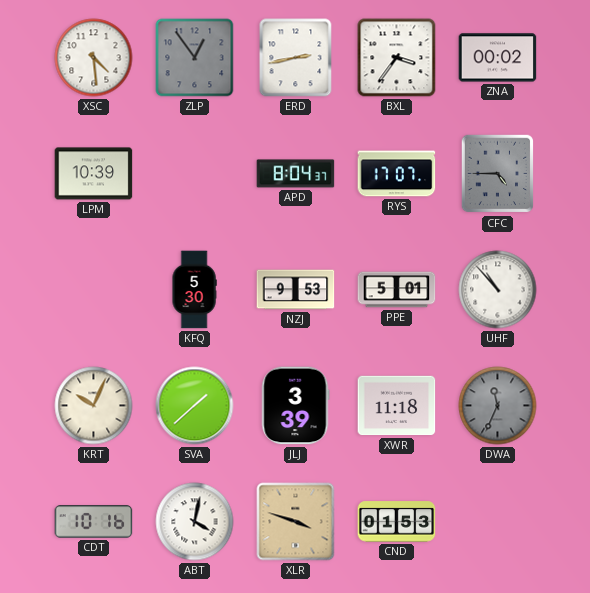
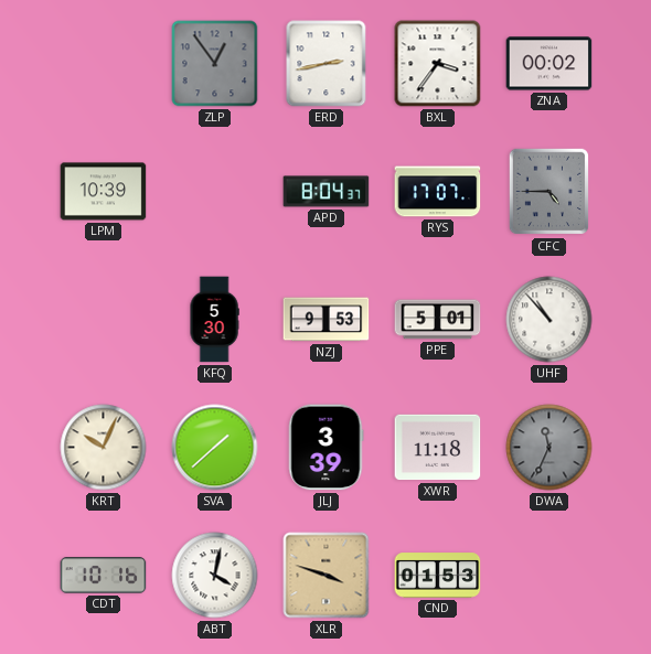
XSC: 4:29 -> none
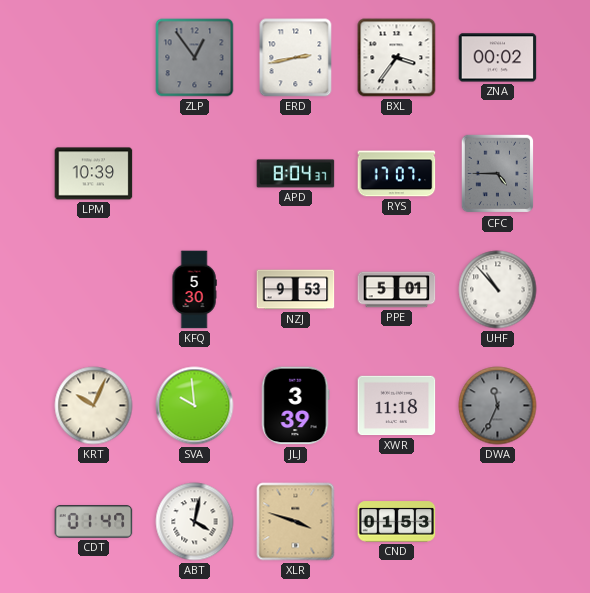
SVA: 1:38 -> 9:59
CDT: 10:16 -> 01:47
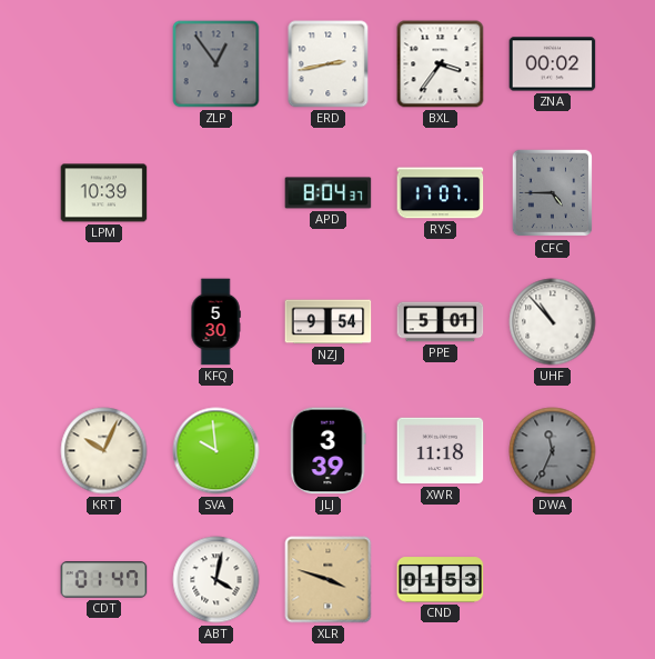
NZJ: 9:53 -> 9:54
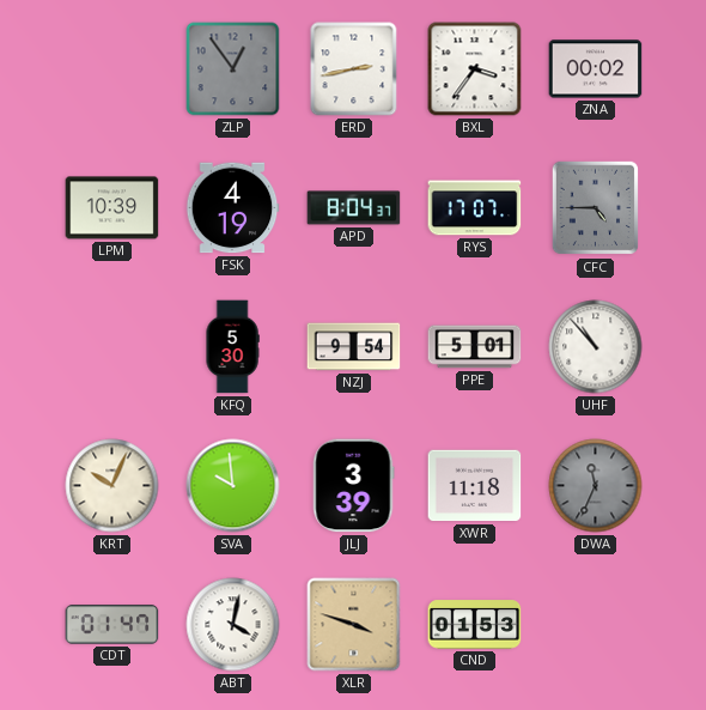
FSK: none -> 4:19
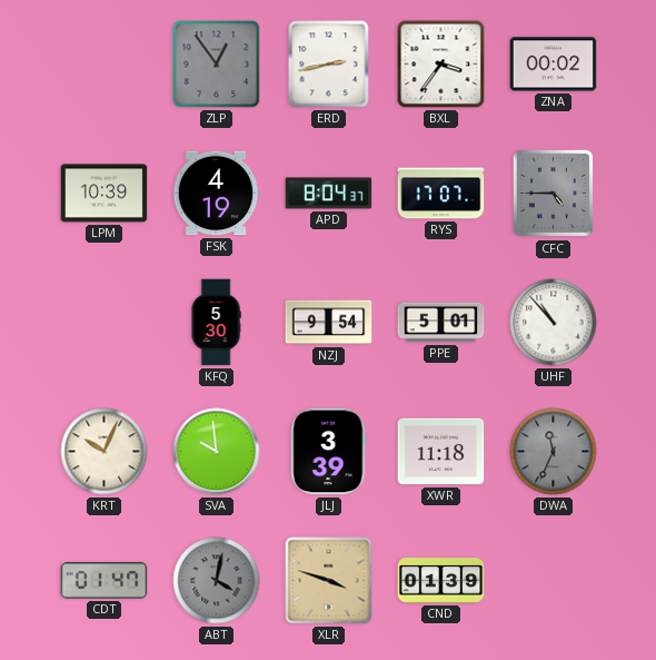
ABT dial: white -> grey
CND: 01:53 -> 01:39
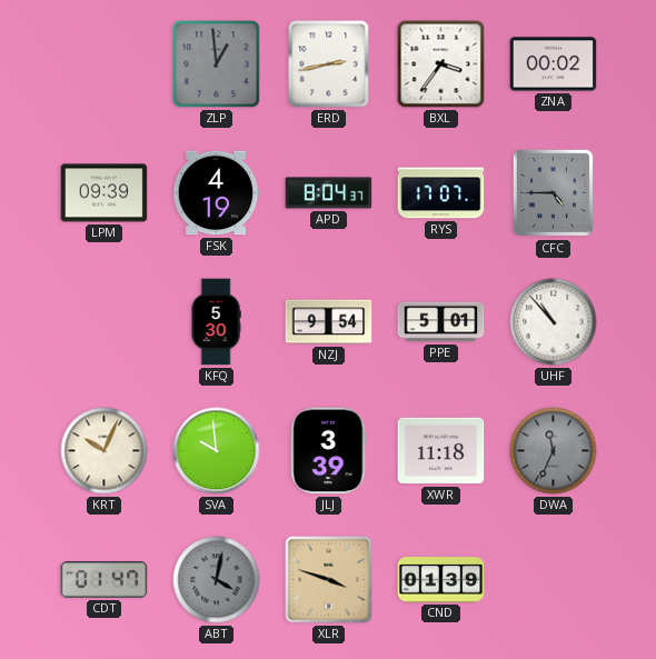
ZLP: 12:54 -> 12:59
LPM: 10:39 -> 09:39
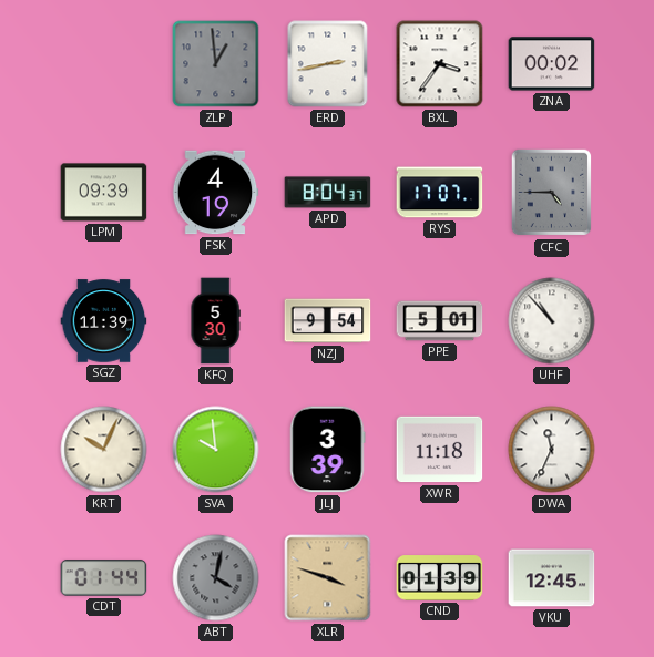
SGZ: none -> 11:39
DWA dial: grey -> white
CDT: 01:47 -> 01:44
VKU: none -> 12:45
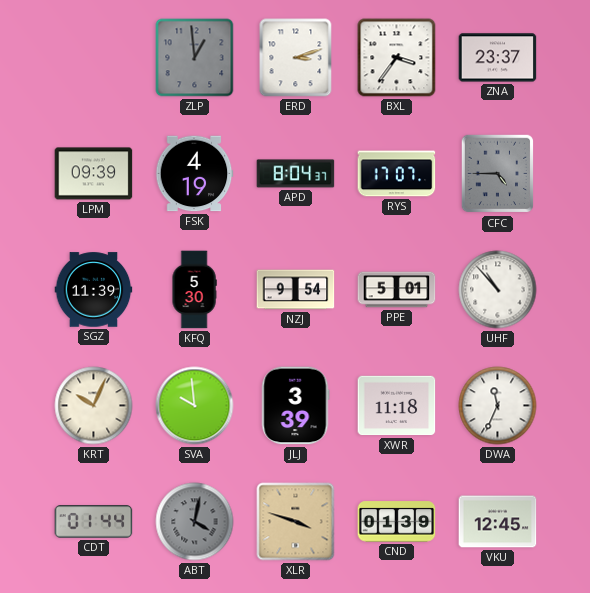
ERD: 2:43 -> 3:12
ZNA: 00:02 -> 23:37
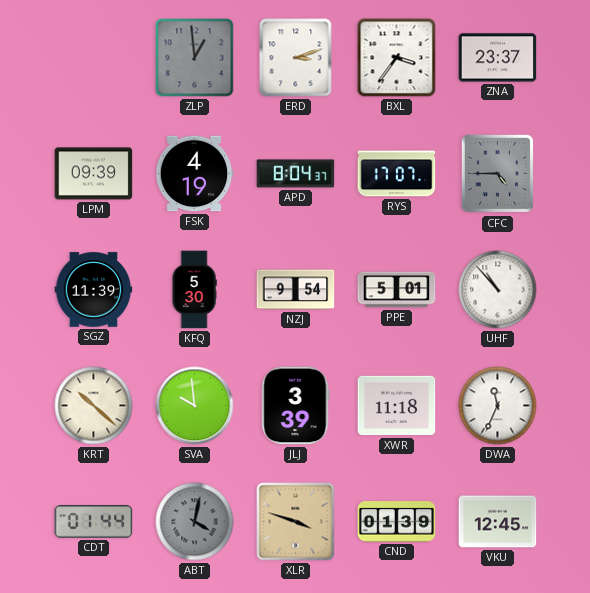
KRT: 10:04 -> 10:22
